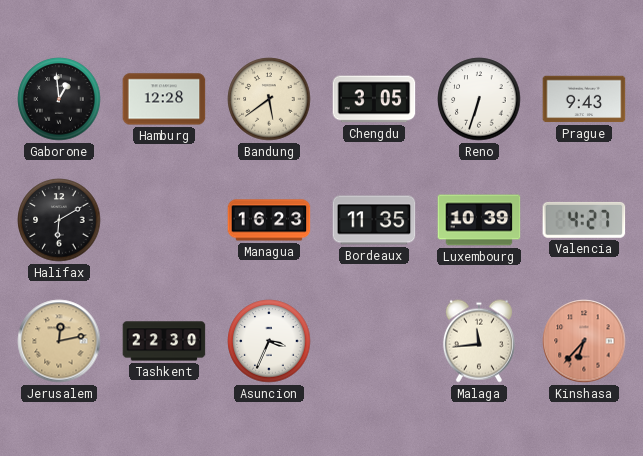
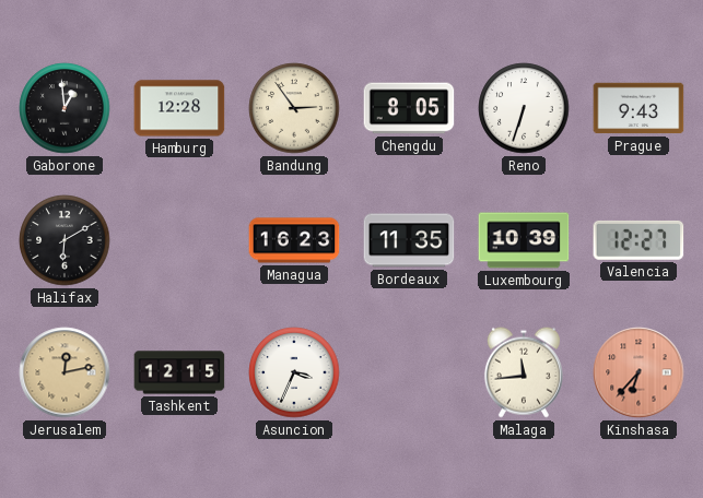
Bandung: 5:39 -> 2:54
Chengdu: 3:05 -> 8:05
Valencia: 4:27 -> 12:27
Tashkent: 22:30 -> 12:15
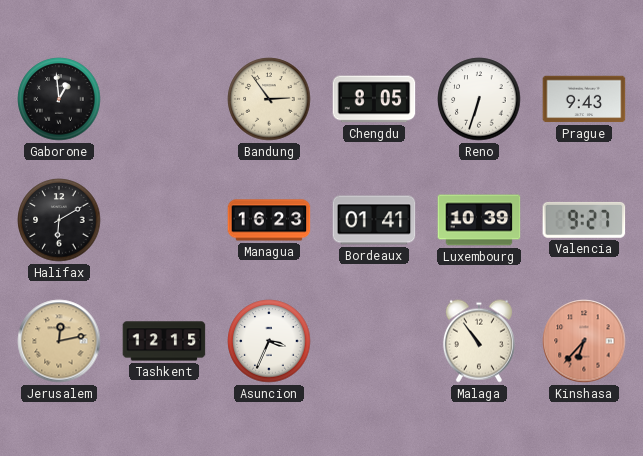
Hamburg: 12:28 -> none
Bordeaux: 11:35 -> 01:41
Valencia: 12:27 -> 9:27
Malaga: 11:44 -> 10:54
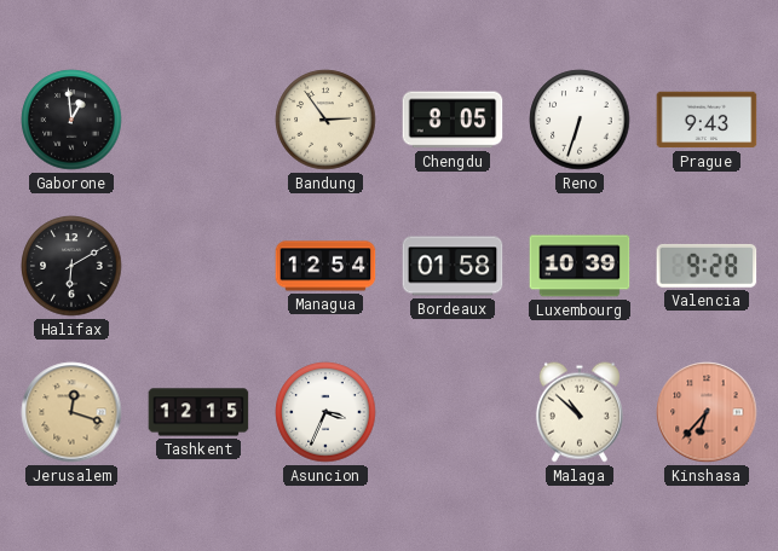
Managua: 16:23 -> 12:54
Bordeaux: 01:41 -> 01:58
Valencia: 9:27 -> 9:28
Jerusalem: 12:13 -> 12:18
Malaga: 10:54 -> 10:52
